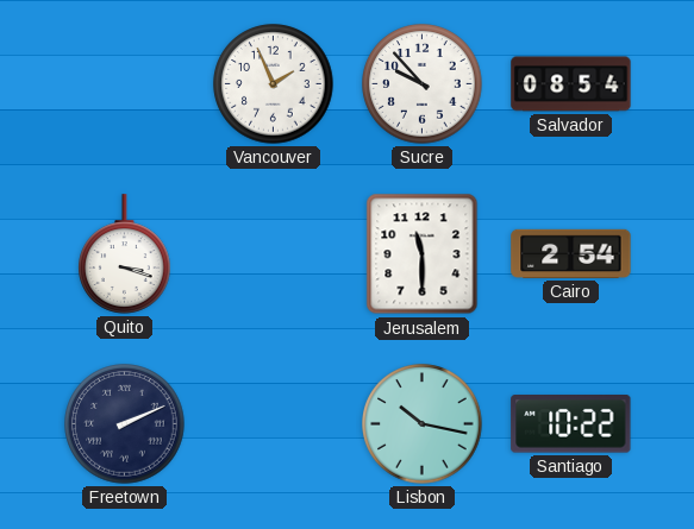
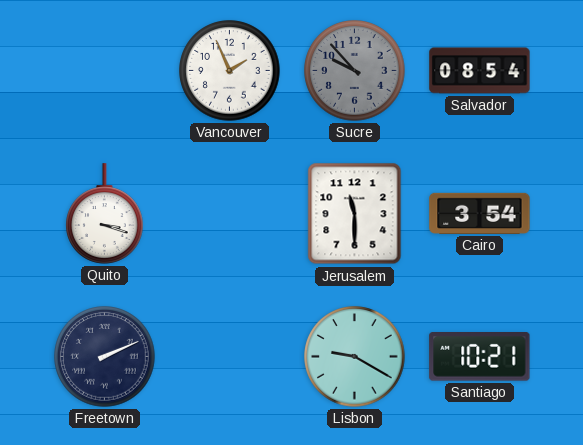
Sucre dial: white -> grey
Cairo: 2:54 -> 3:54
Lisbon: 10:17 -> 9:20
Santiago: 10:22 -> 10:21
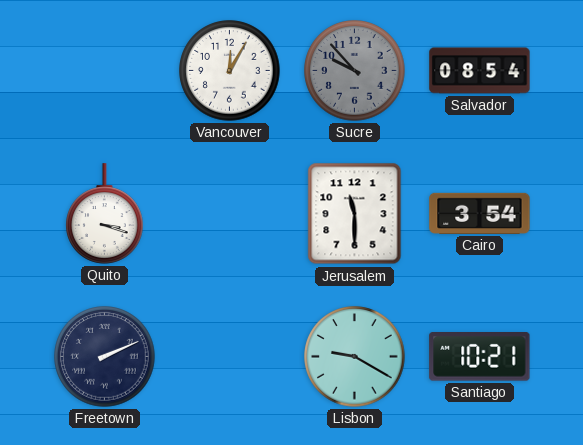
Vancouver: 1:56 -> 12:05
